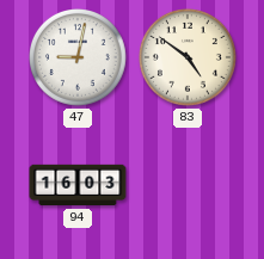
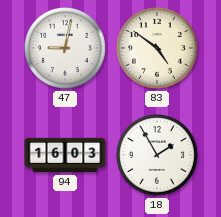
18: none -> 1:55
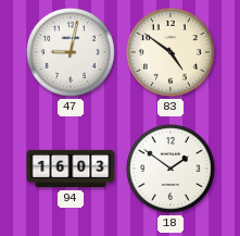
18: 1:55 -> 1:51
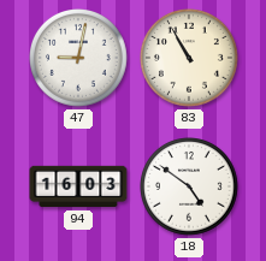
83: 4:51 -> 10:55
18: 1:51 -> 4:51
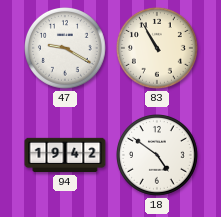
47: 9:02 -> 9:20
94: 16:03 -> 19:42
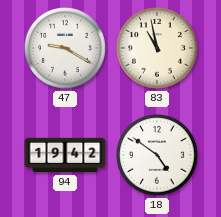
83: 10:55 -> 10:58
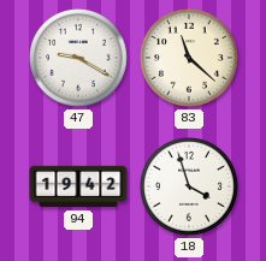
83: 10:58 -> 11:22
18: 4:51 -> 3:57
